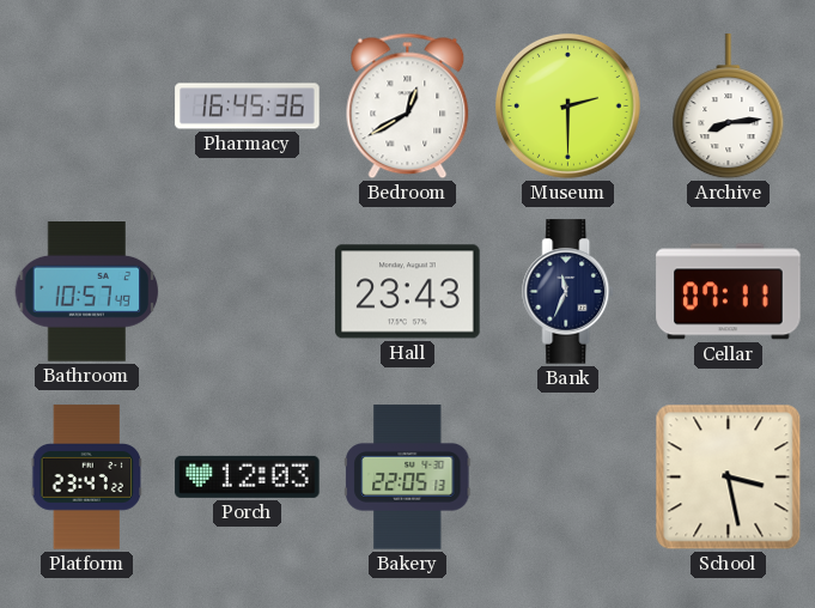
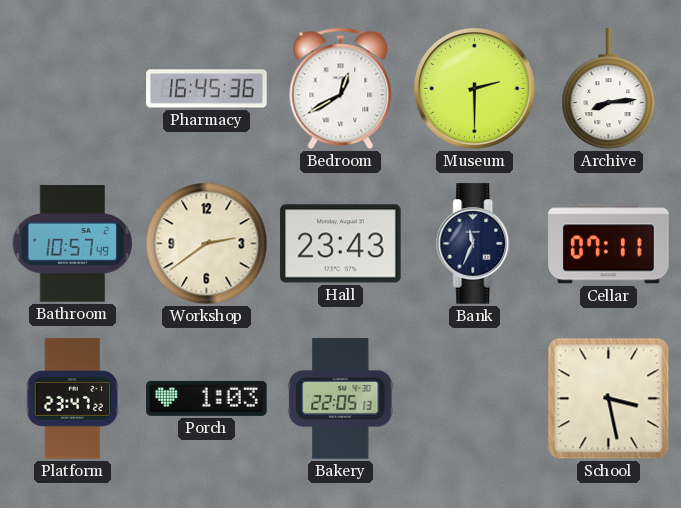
Workshop: none -> 2:39
Porch: 12:03 -> 1:03
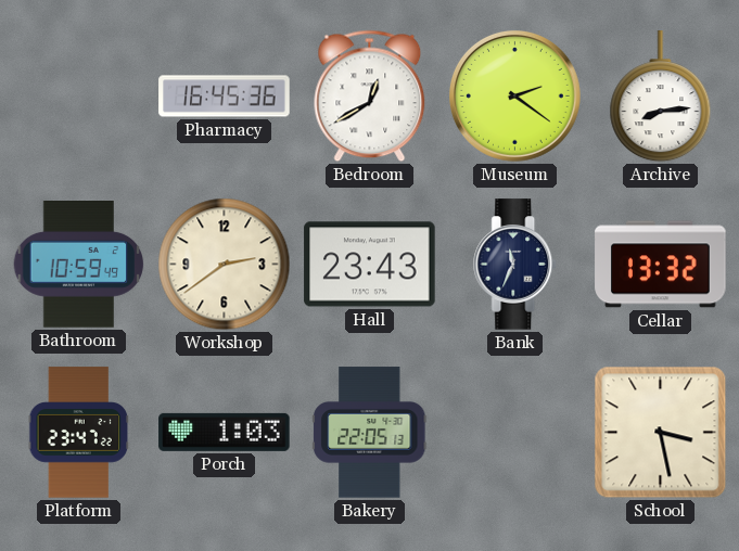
Museum: 2:30 -> 2:21
Bathroom: 10:57 -> 10:59
Cellar: 07:11 -> 13:32
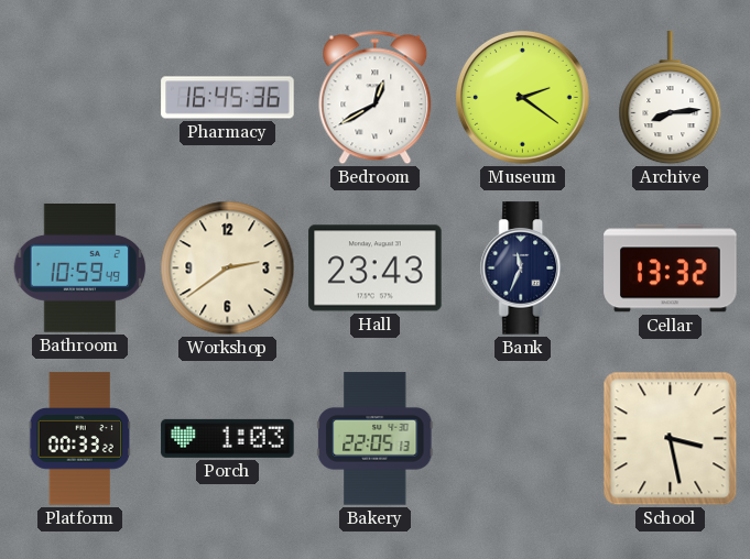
Platform: 23:47 -> 00:33
